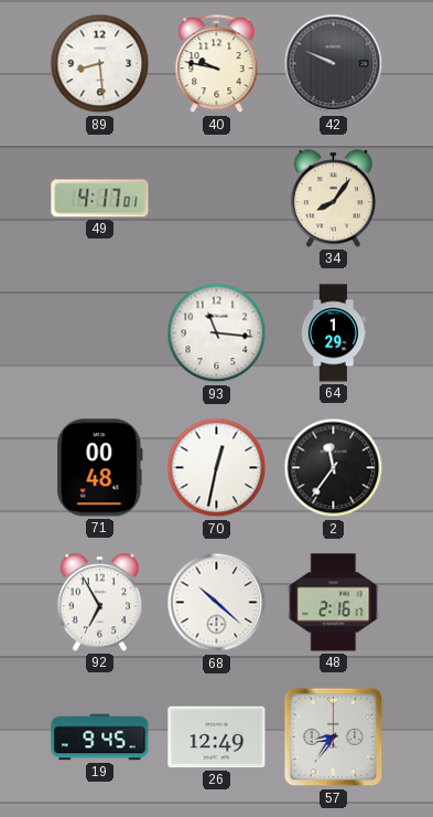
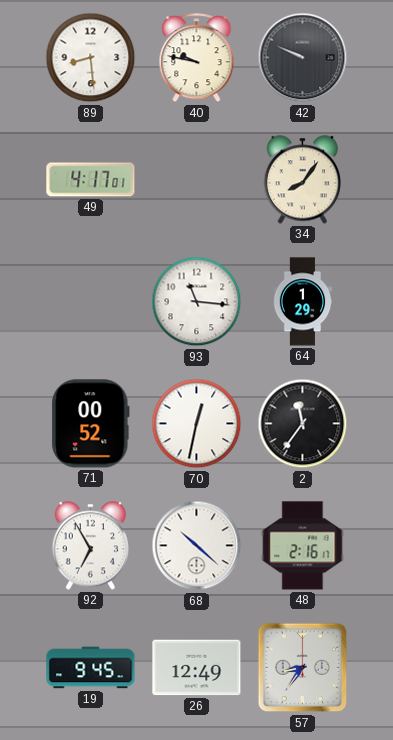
71: 00:48 -> 00:52
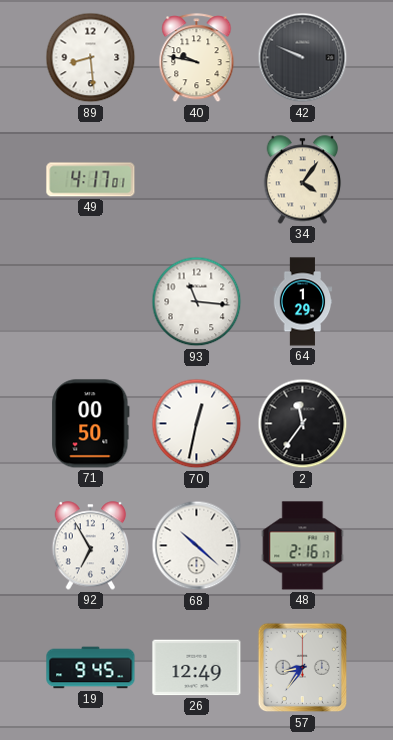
34: 8:06 -> 4:06
71: 00:52 -> 00:50
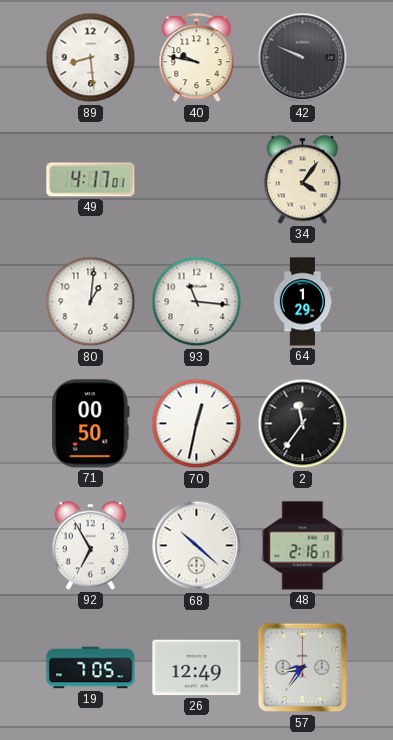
80: none -> 1:01
19: 9:45 -> 7:05
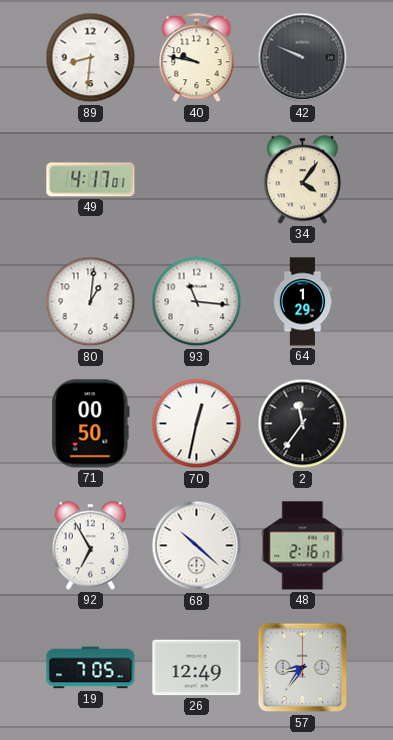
89: 8:29 -> 8:31
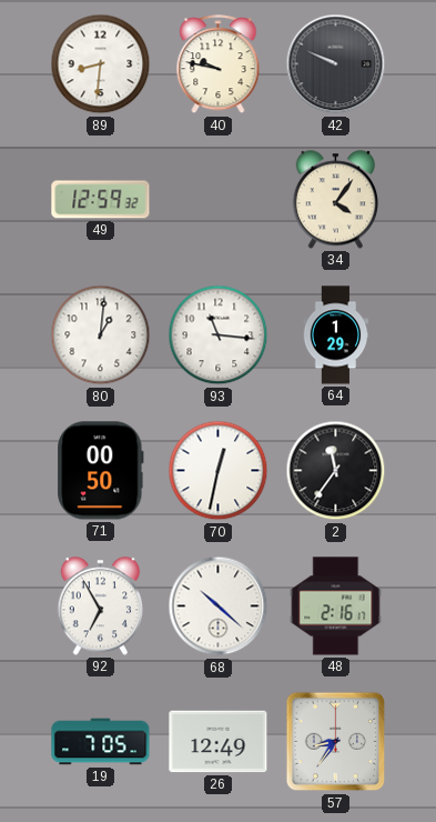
49: 4:17 -> 12:59
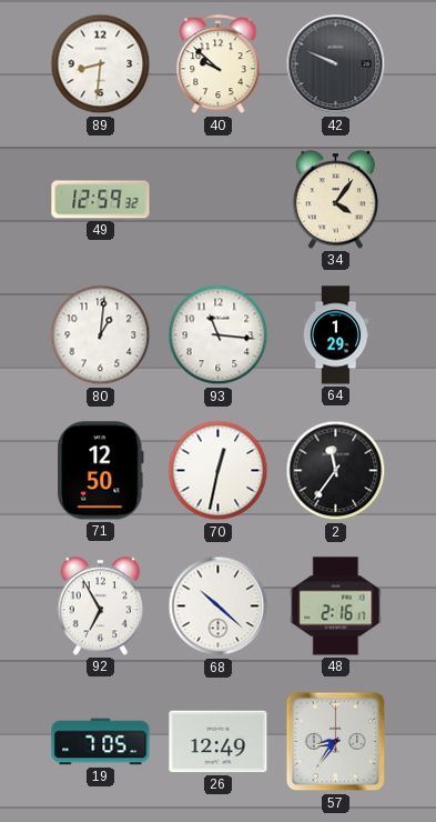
40: 9:47 -> 9:52
71: 00:50 -> 12:50
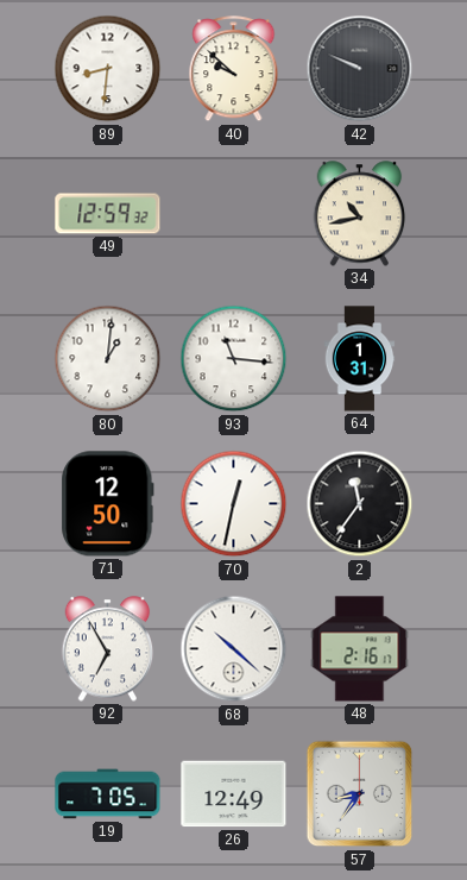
34: 4:06 -> 10:43
64: 1:29 -> 1:31
